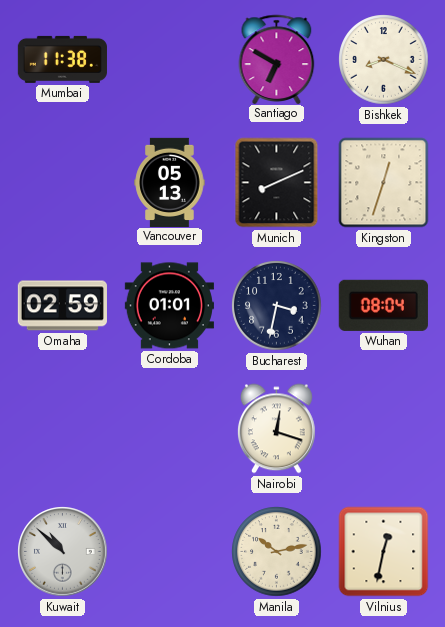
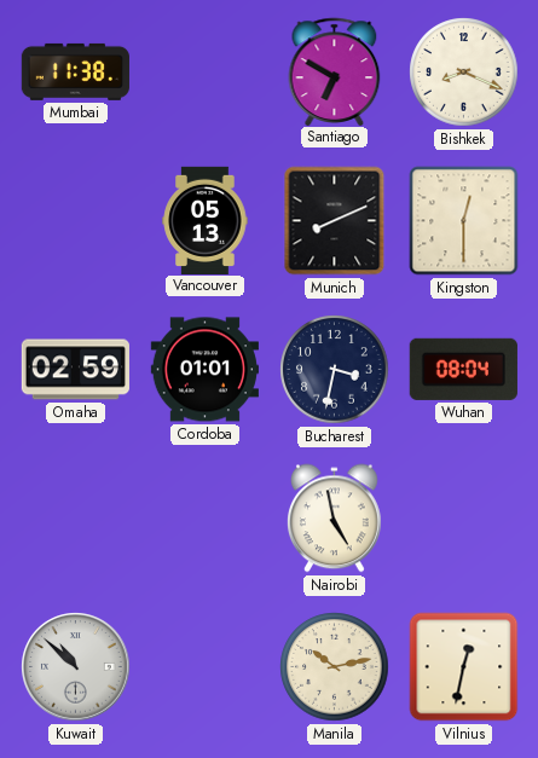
Kingston: 12:33 -> 12:30
Nairobi: 12:18 -> 4:58
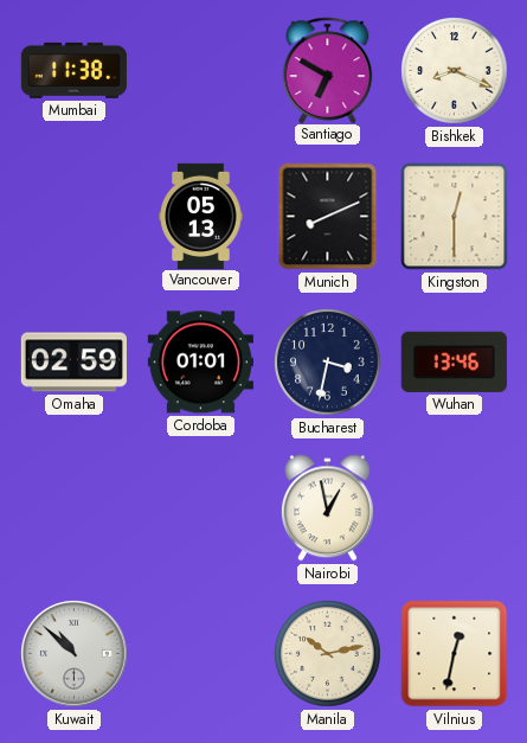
Wuhan: 08:04 -> 13:46
Nairobi: 4:58 -> 12:58
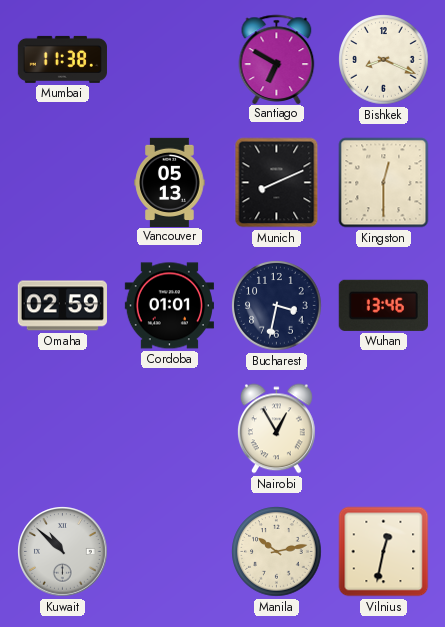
Nairobi: 12:58 -> 12:55
